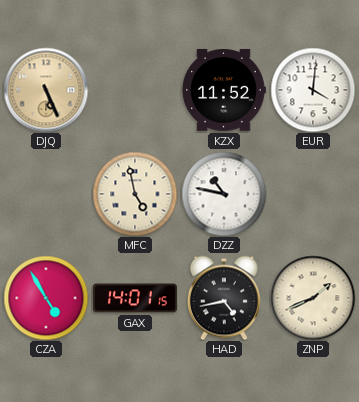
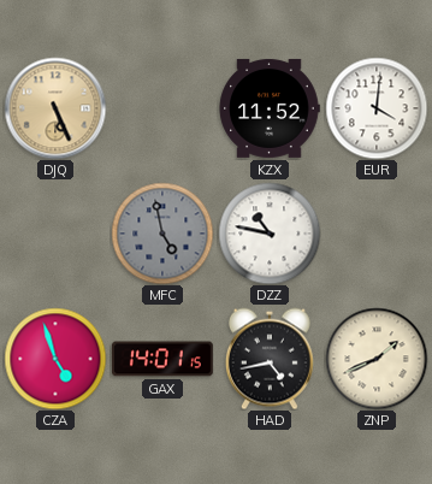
MFC dial: cream -> grey
CZA: 4:55 -> 4:57
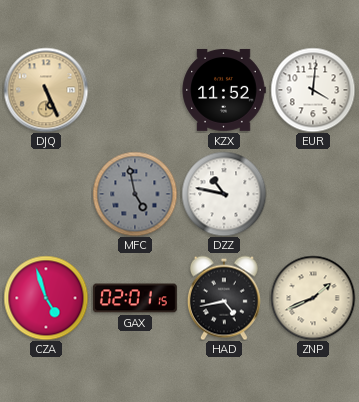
GAX: 14:01 -> 02:01
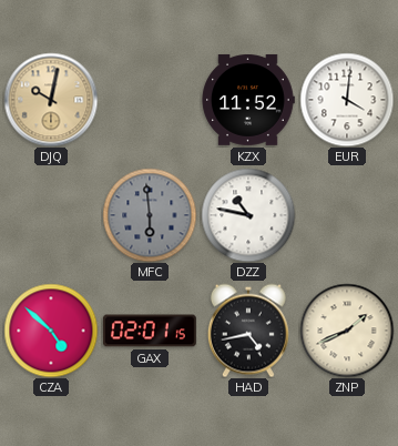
DJQ: 5:26 -> 10:02
MFC: 4:58 -> 5:59
CZA: 4:57 -> 4:52
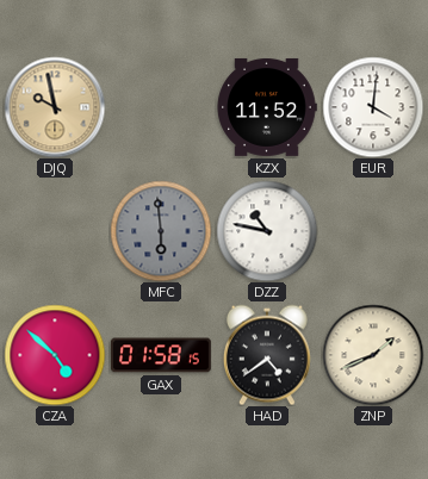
DJQ: 10:02 -> 9:58
GAX: 02:01 -> 01:58
HAD: 4:43 -> 4:39
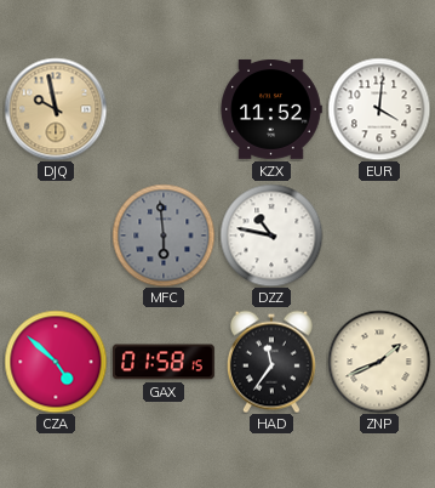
HAD: 4:39 -> 11:36
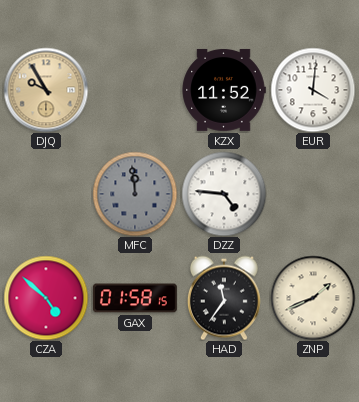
DJQ: 9:58 -> 9:55
MFC: 5:59 -> 11:59
DZZ: 10:47 -> 4:46
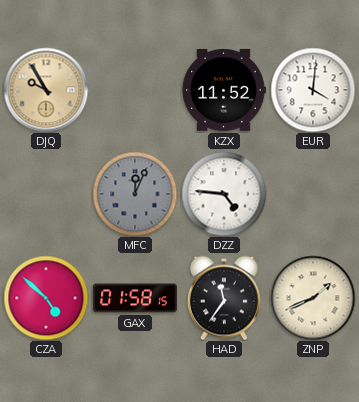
MFC: 11:59 -> 12:04
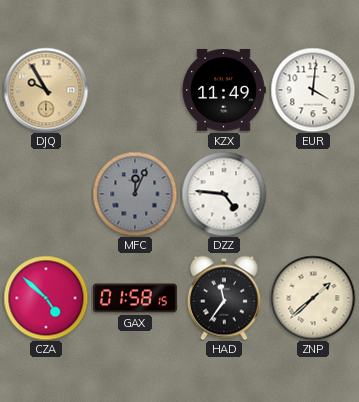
KZX: 11:52 -> 11:49
ZNP: 1:41 -> 1:38
